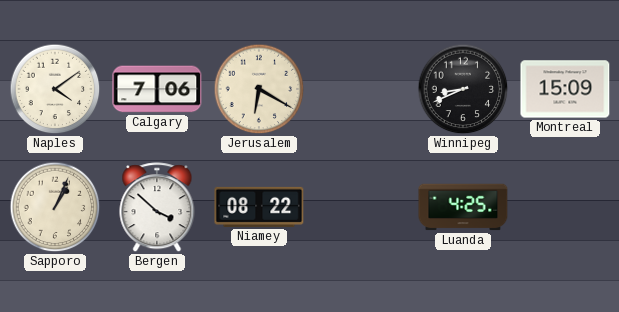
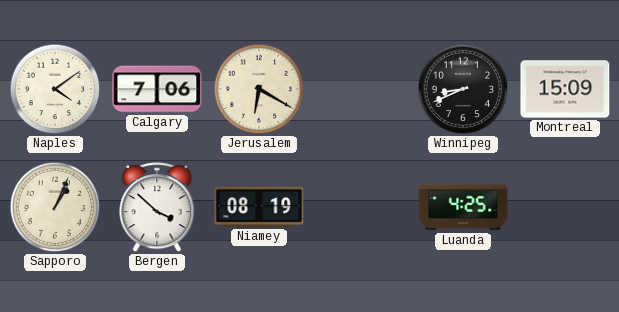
Niamey: 08:22 -> 08:19
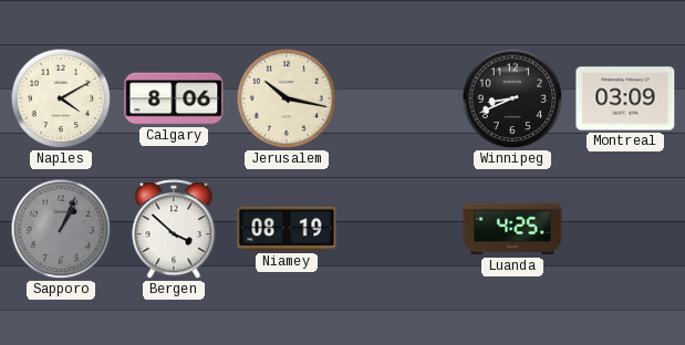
Naples: 4:09 -> 4:10
Calgary: 7:06 -> 8:06
Jerusalem: 6:20 -> 10:17
Montreal: 15:09 -> 03:09
Sapporo dial: cream -> grey
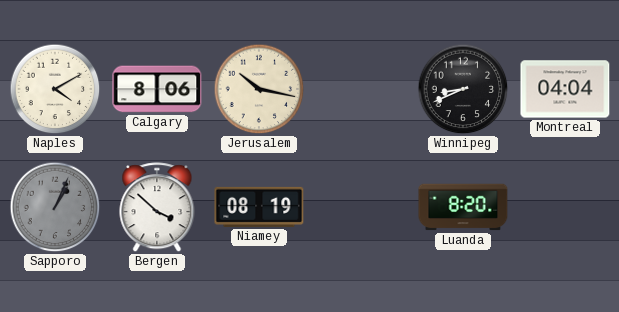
Montreal: 03:09 -> 04:04
Luanda: 4:25 -> 8:20
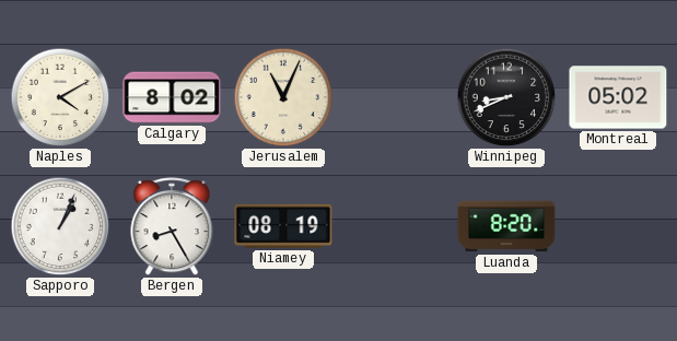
Calgary: 8:06 -> 8:02
Jerusalem: 10:17 -> 11:04
Montreal: 04:04 -> 05:02
Sapporo dial: grey -> white
Bergen: 3:52 -> 8:25
